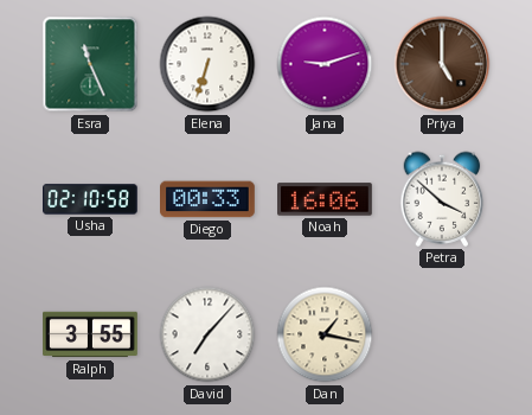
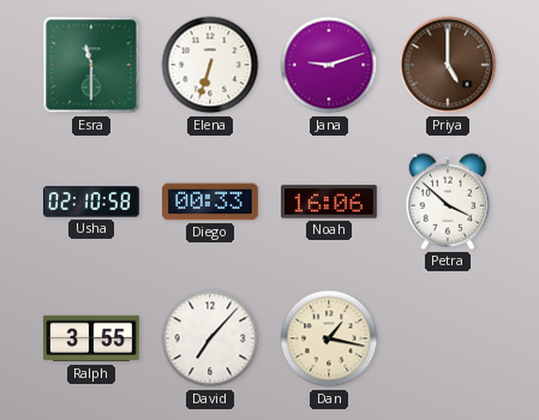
Esra: 11:26 -> 11:30
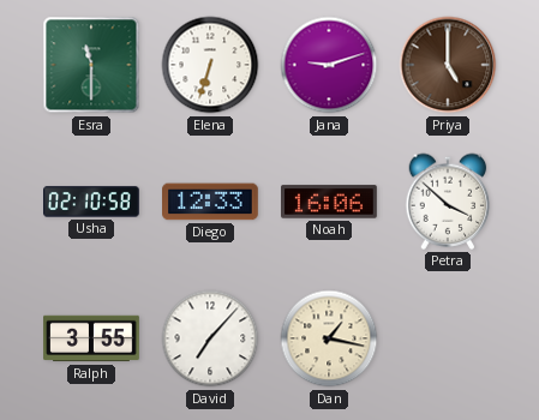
Diego: 00:33 -> 12:33
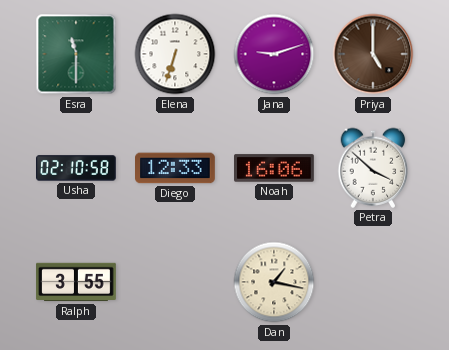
David: 7:07 -> none
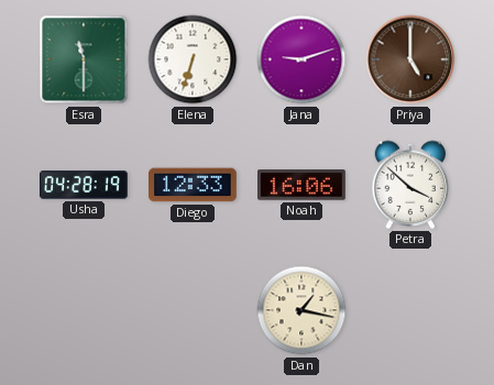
Usha: 02:10 -> 04:28
Ralph: 3:55 -> none
